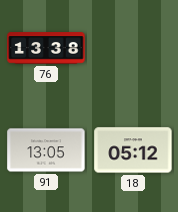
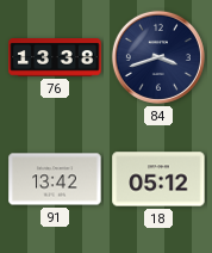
84: none -> 3:42
91: 13:05 -> 13:42
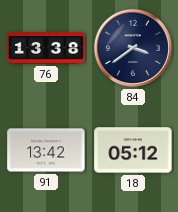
84: 3:42 -> 3:39
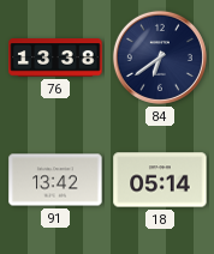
84: 3:39 -> 6:39
18: 05:12 -> 05:14
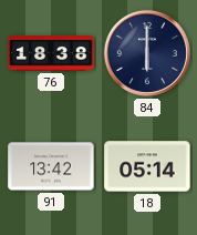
76: 13:38 -> 18:38
84: 6:39 -> 6:00
